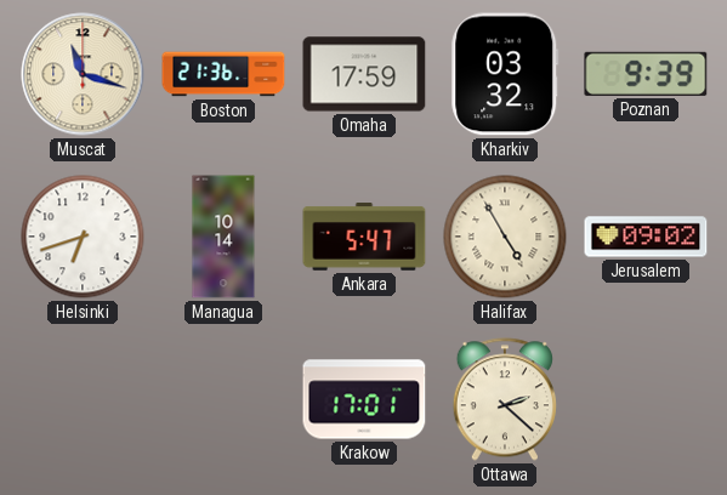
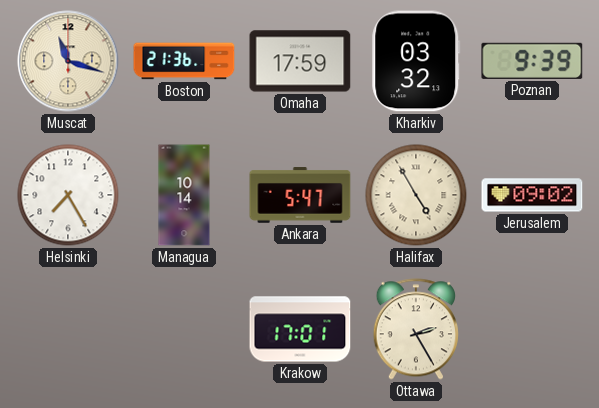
Helsinki: 6:42 -> 7:25
Ottawa: 2:22 -> 2:25
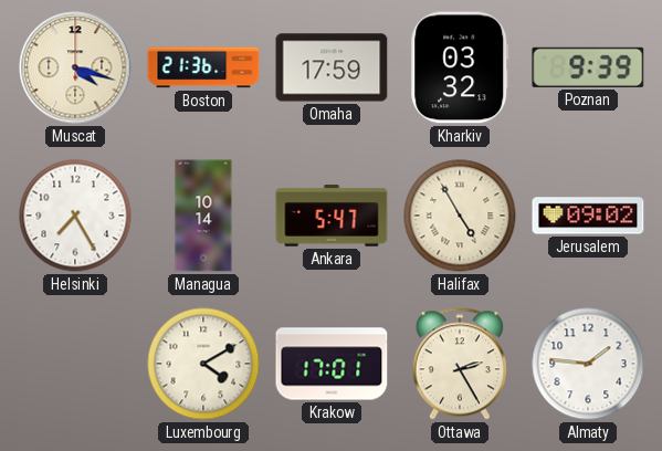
Muscat: 11:18 -> 4:18
Luxembourg: none -> 4:10
Almaty: none -> 1:46
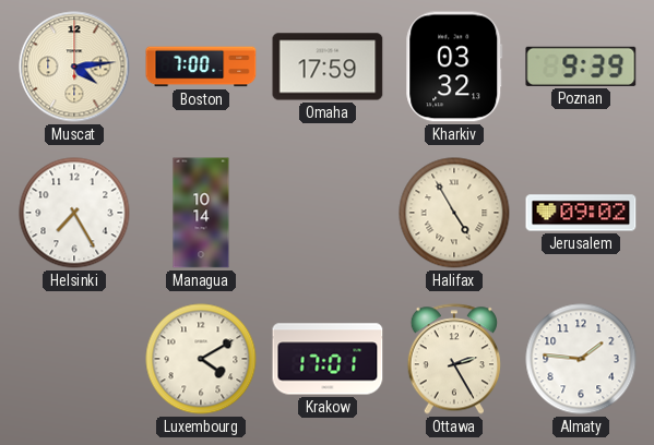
Muscat: 4:18 -> 4:14
Boston: 21:36 -> 7:00
Ankara: 5:47 -> none
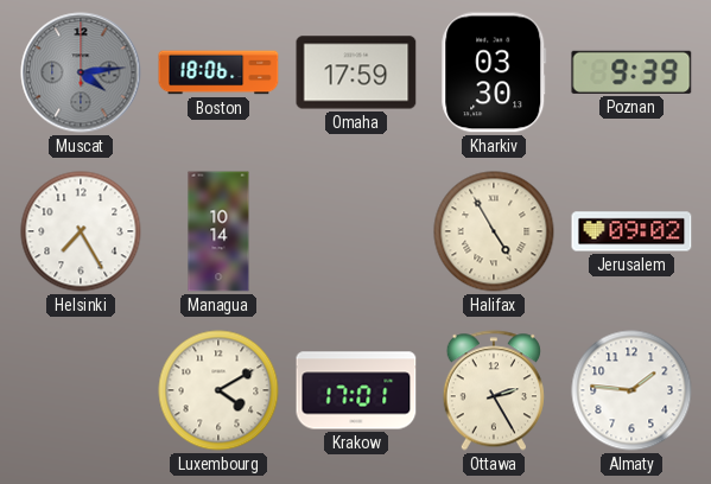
Muscat dial: cream -> grey
Boston: 7:00 -> 18:06
Kharkiv: 03:32 -> 03:30
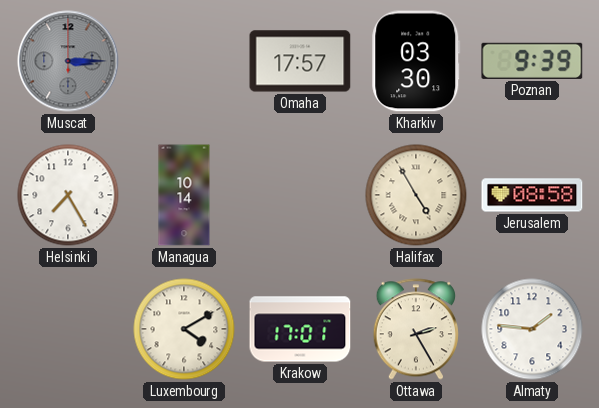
Muscat: 4:14 -> 3:15
Boston: 18:06 -> none
Omaha: 17:59 -> 17:57
Jerusalem: 09:02 -> 08:58
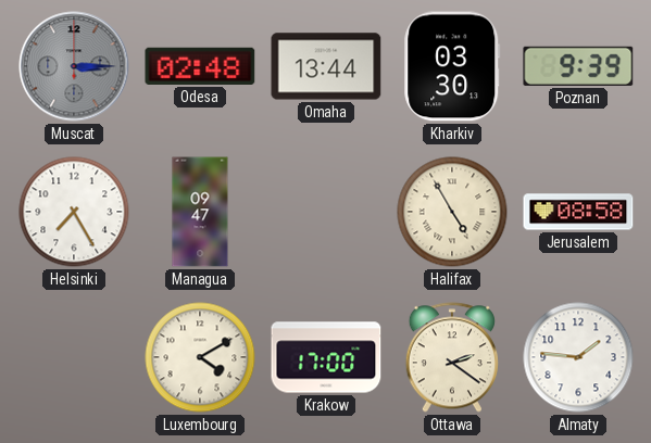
Odesa: none -> 02:48
Omaha: 17:57 -> 13:44
Managua: 10:14 -> 09:47
Krakow: 17:01 -> 17:00
Ottawa: 2:25 -> 2:21
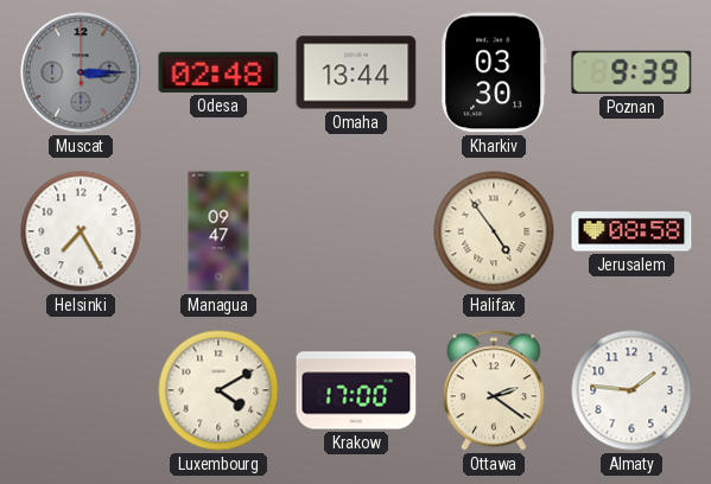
Halifax: 4:55 -> 4:54
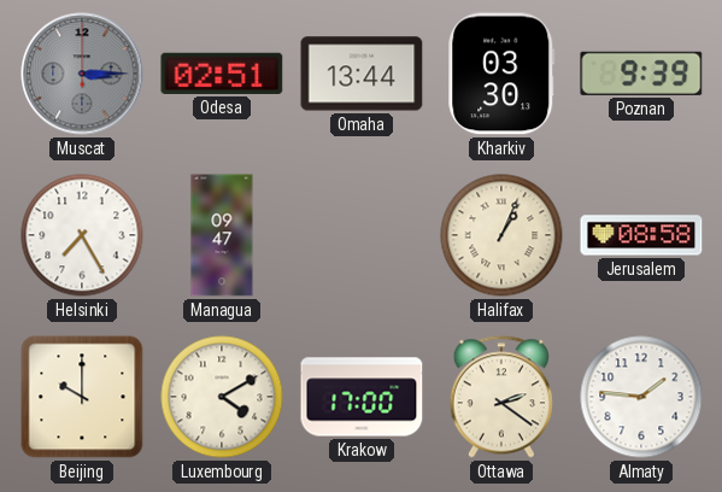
Odesa: 02:48 -> 02:51
Halifax: 4:54 -> 1:04
Beijing: none -> 10:00
